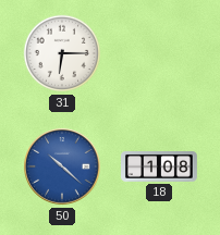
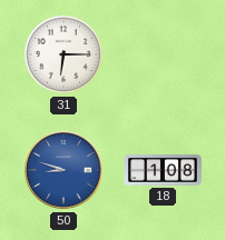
50: 10:22 -> 8:48
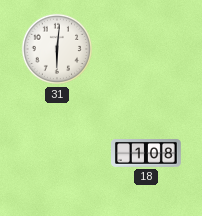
31: 6:15 -> 6:01
50: 8:48 -> none
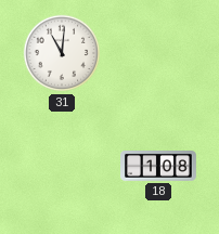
31: 6:01 -> 11:01
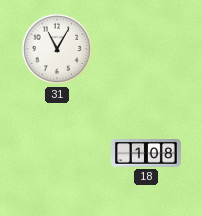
31: 11:01 -> 11:05
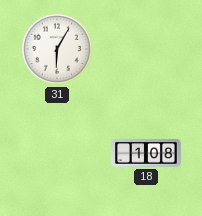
31: 11:05 -> 6:05
